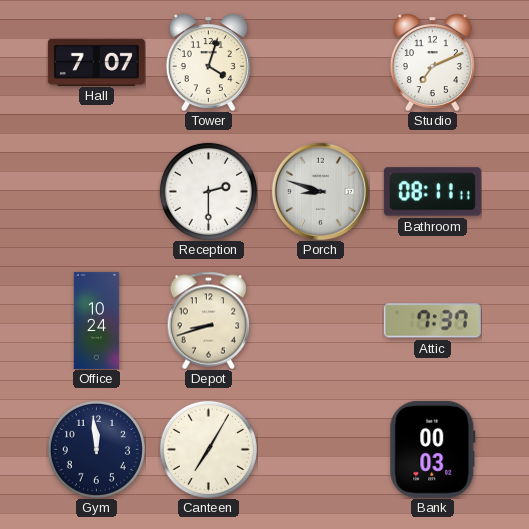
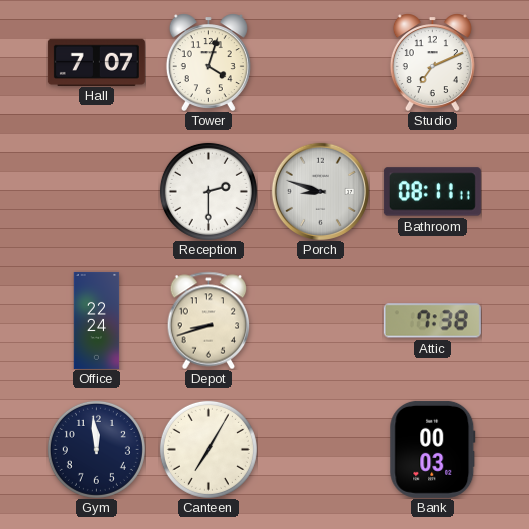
Office: 10:24 -> 22:24
Attic: 7:37 -> 7:38
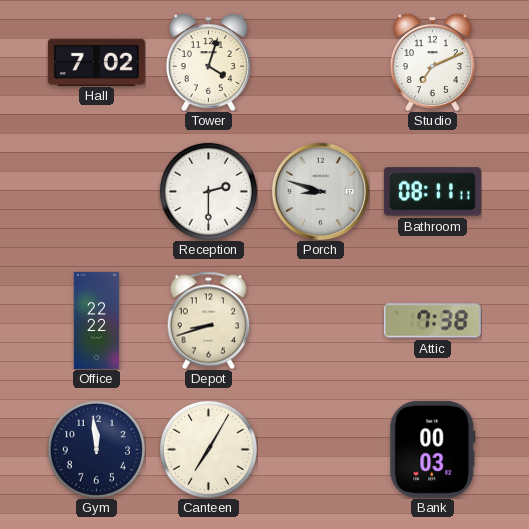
Hall: 7:07 -> 7:02
Office: 22:24 -> 22:22
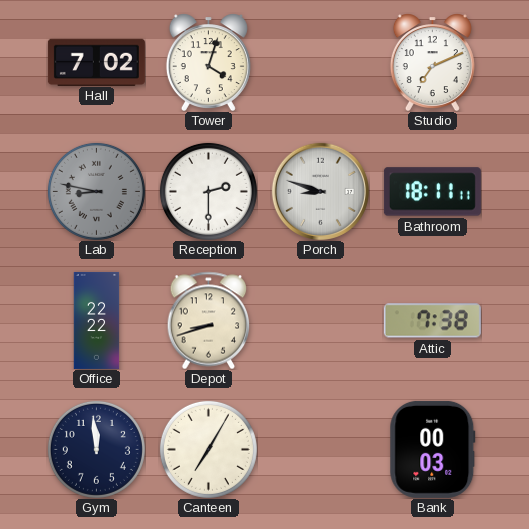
Lab: none -> 8:47
Bathroom: 08:11 -> 18:11
